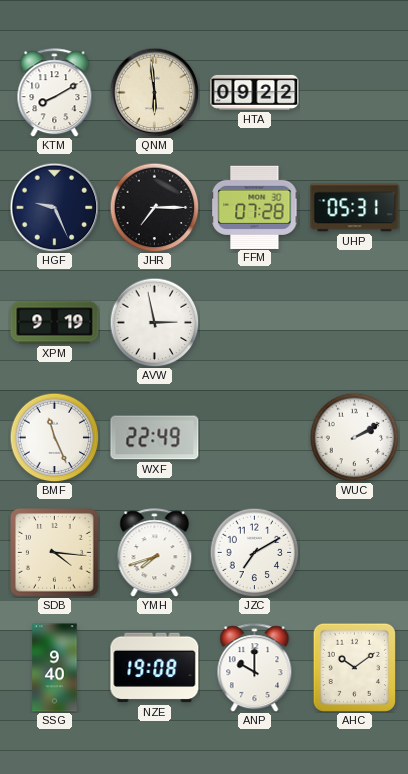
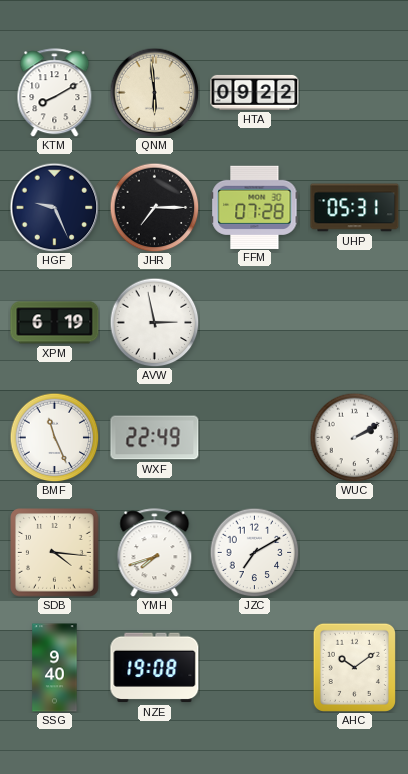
XPM: 9:19 -> 6:19
ANP: 10:00 -> none
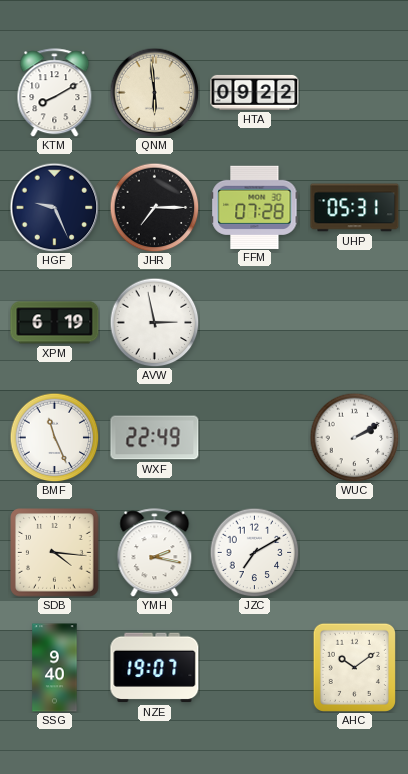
YMH: 7:42 -> 2:17
NZE: 19:08 -> 19:07
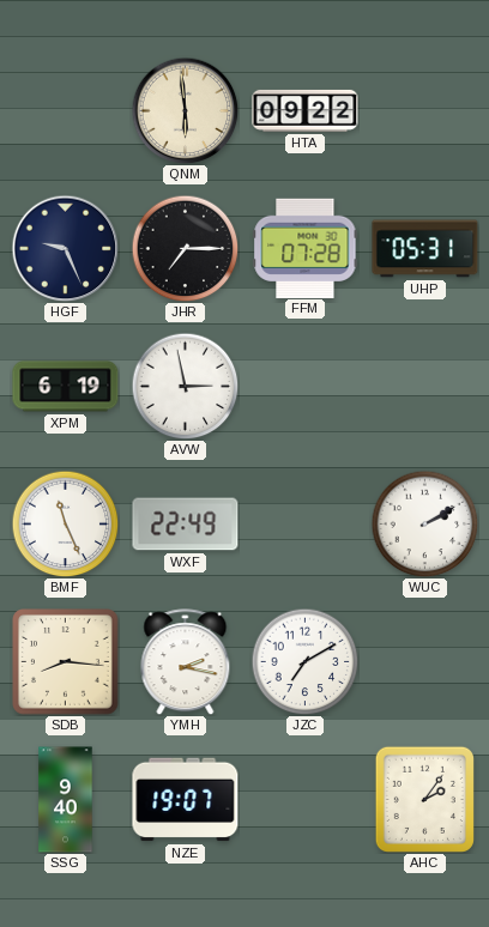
KTM: 8:10 -> none
SDB: 4:16 -> 8:16
AHC: 10:09 -> 2:06
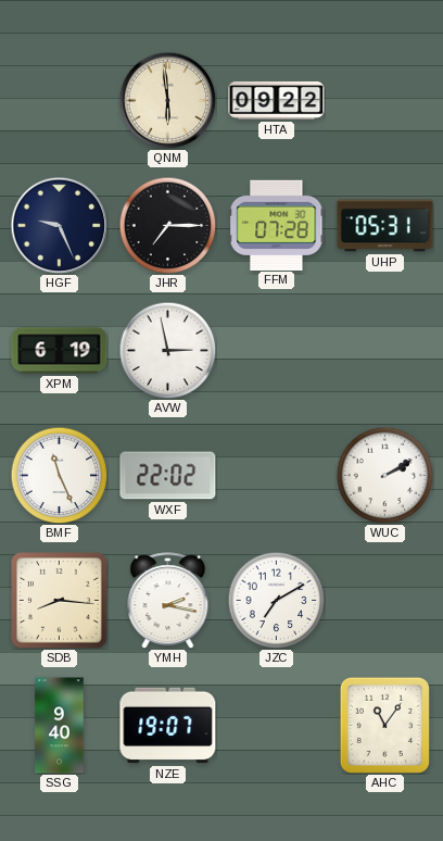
WXF: 22:49 -> 22:02
AHC: 2:06 -> 11:06
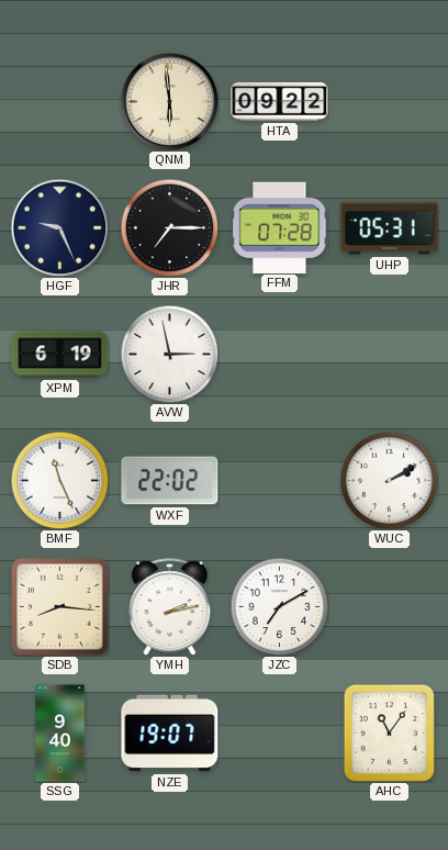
YMH: 2:17 -> 2:13
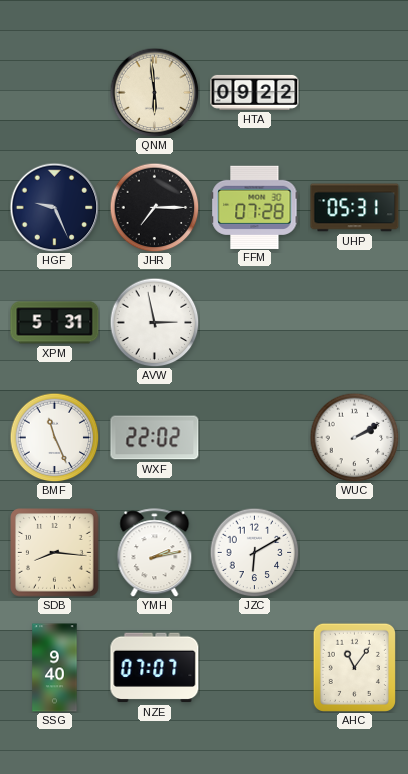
XPM: 6:19 -> 5:31
JZC: 7:10 -> 6:10
NZE: 19:07 -> 07:07
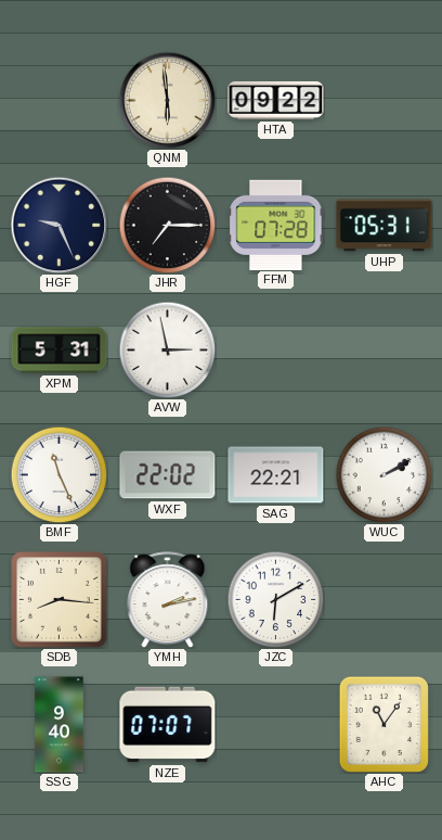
SAG: none -> 22:21
